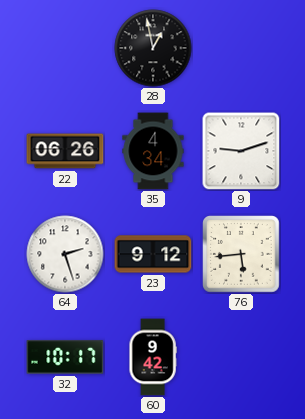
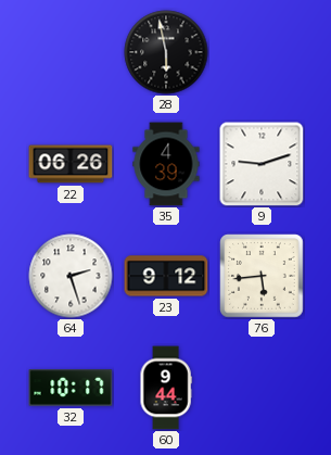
28: 12:58 -> 5:58
35: 4:34 -> 4:39
60: 9:42 -> 9:44
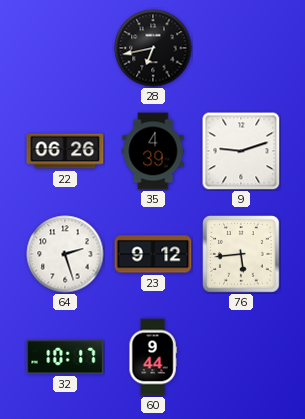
28: 5:58 -> 6:43
